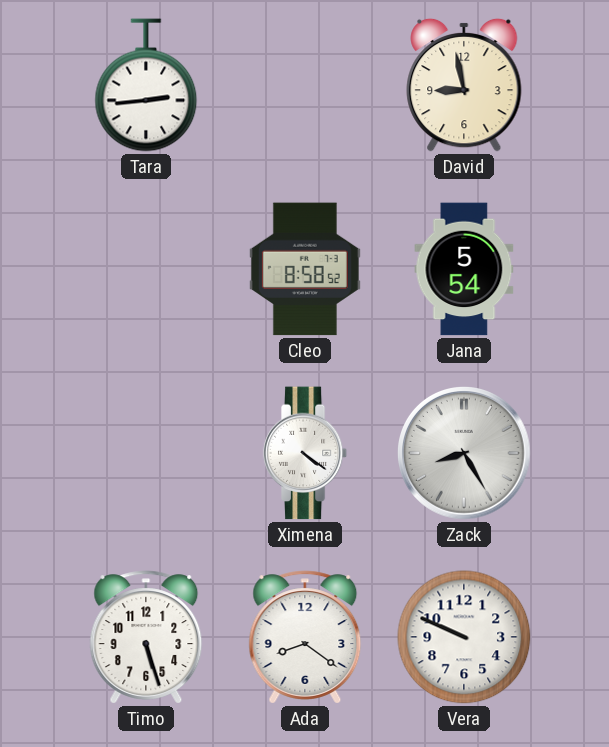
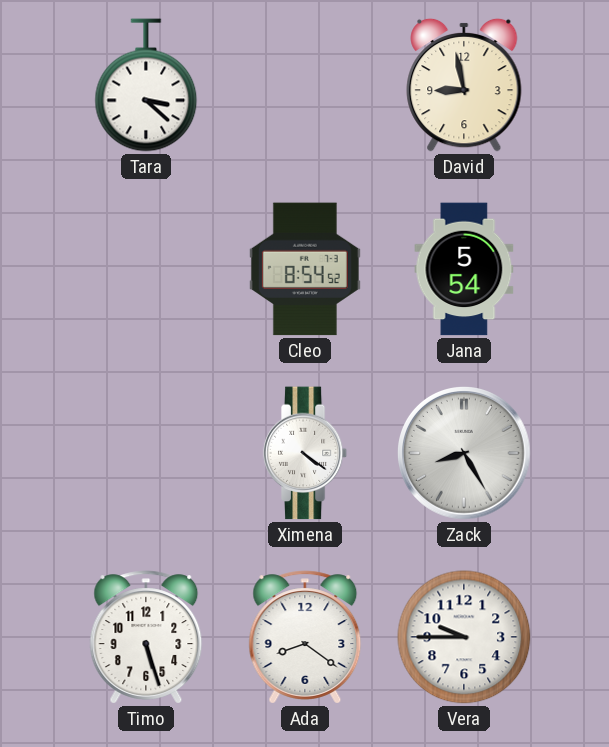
Tara: 2:44 -> 3:22
Cleo: 8:58 -> 8:54
Vera: 9:49 -> 9:45
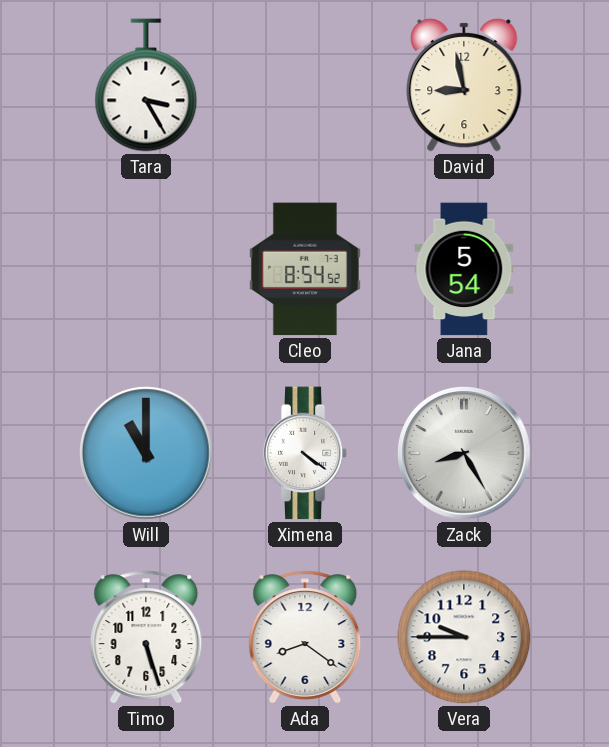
Tara: 3:22 -> 3:25
Will: none -> 11:00
